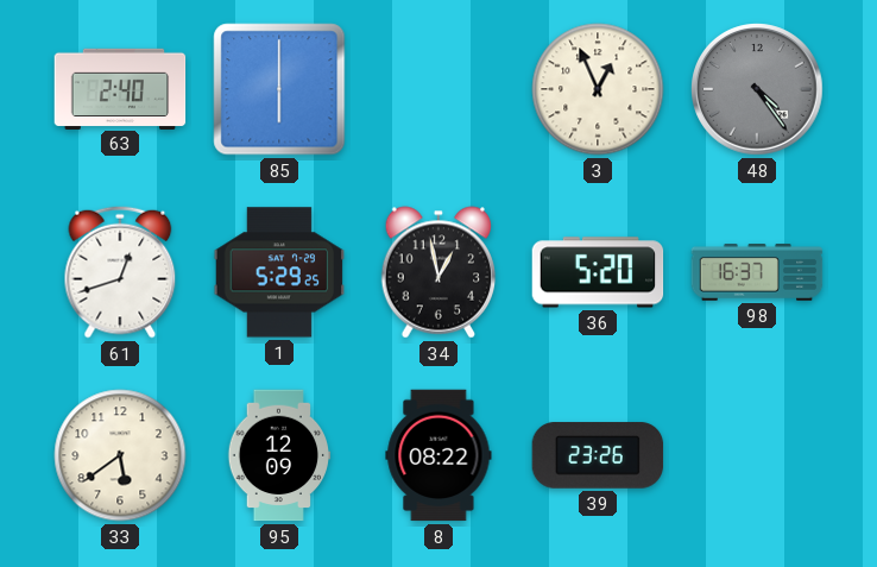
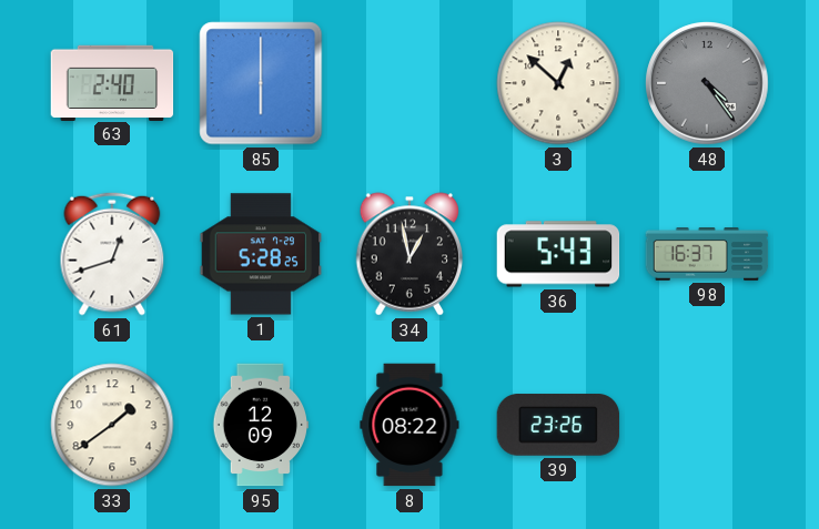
3: 12:56 -> 12:52
1: 5:29 -> 5:28
36: 5:20 -> 5:43
33: 5:39 -> 1:39
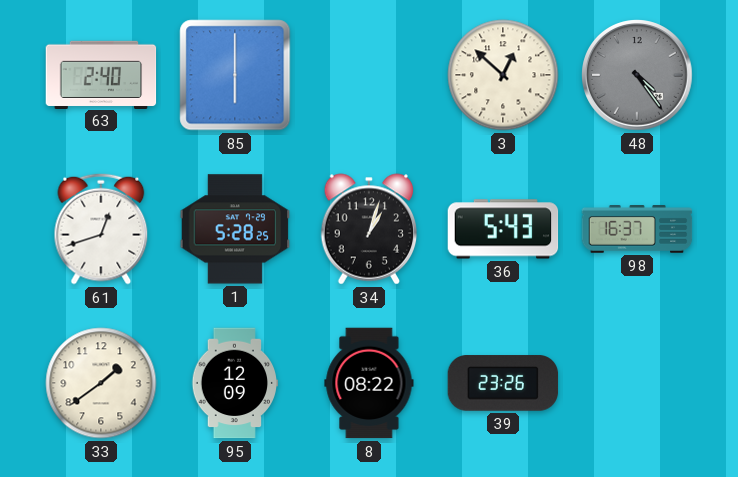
34: 12:58 -> 1:03
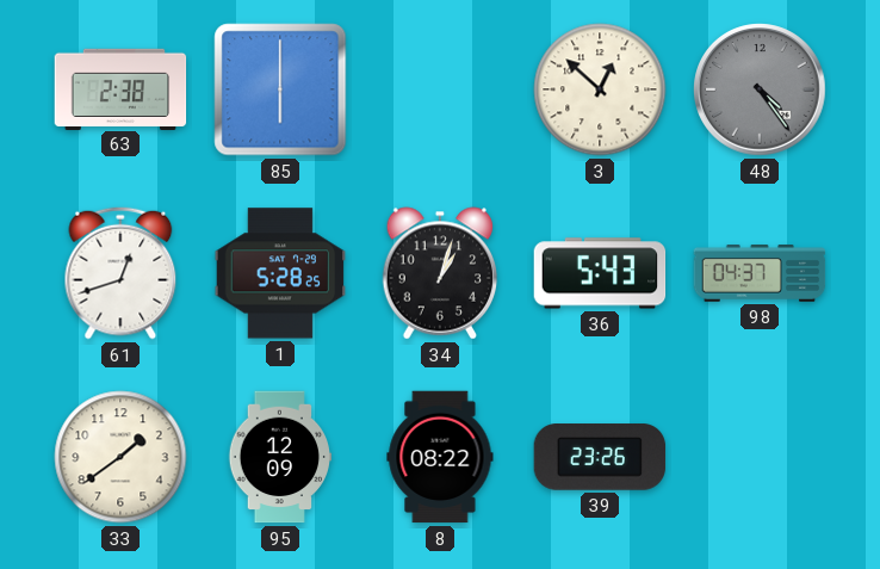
63: 2:40 -> 2:38
98: 16:37 -> 04:37
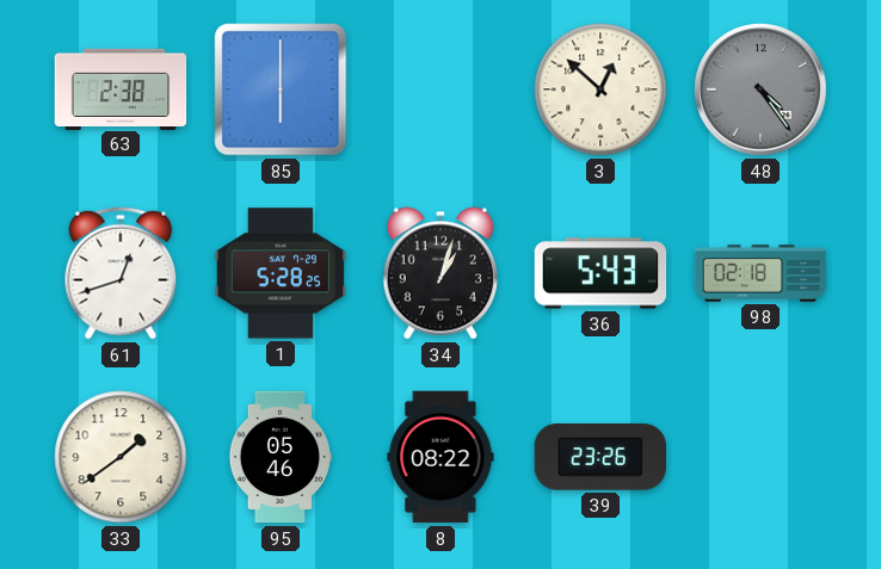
98: 04:37 -> 02:18
95: 12:09 -> 05:46
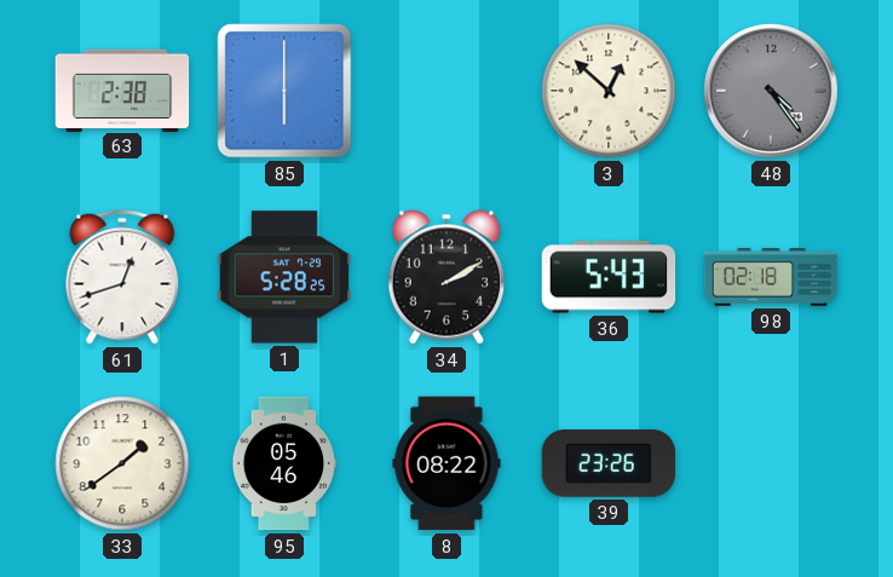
34: 1:03 -> 2:10
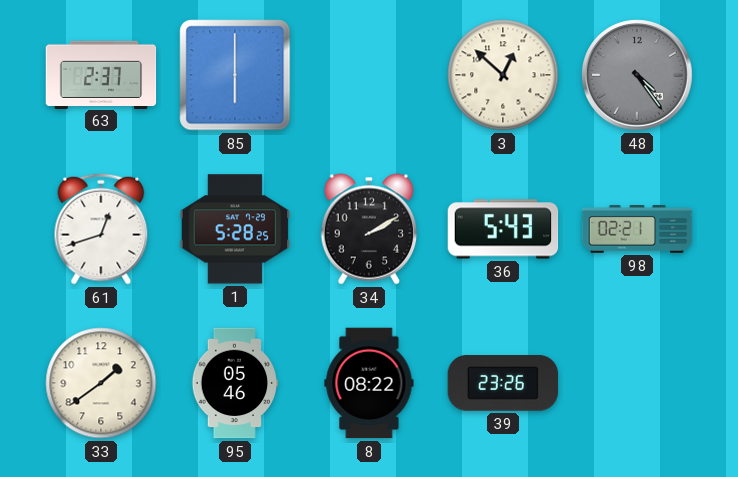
63: 2:38 -> 2:37
98: 02:18 -> 02:21
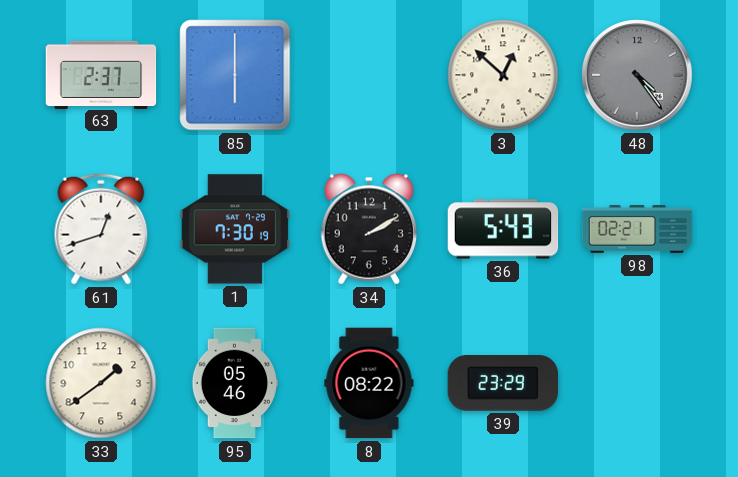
1: 5:28 -> 7:30
39: 23:26 -> 23:29
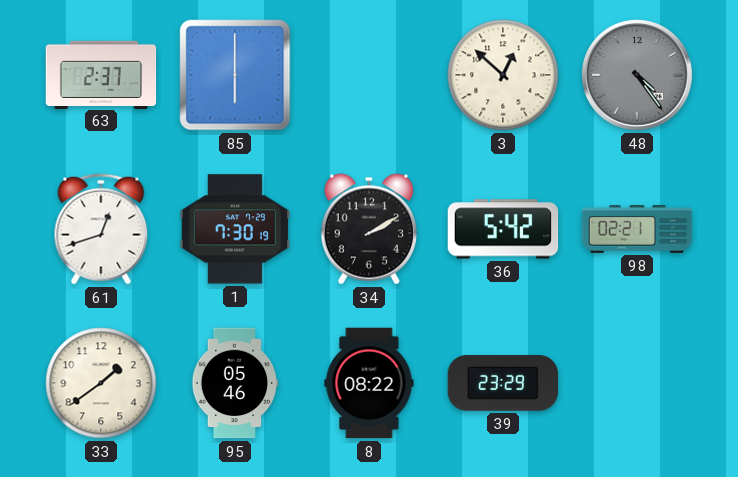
36: 5:43 -> 5:42
